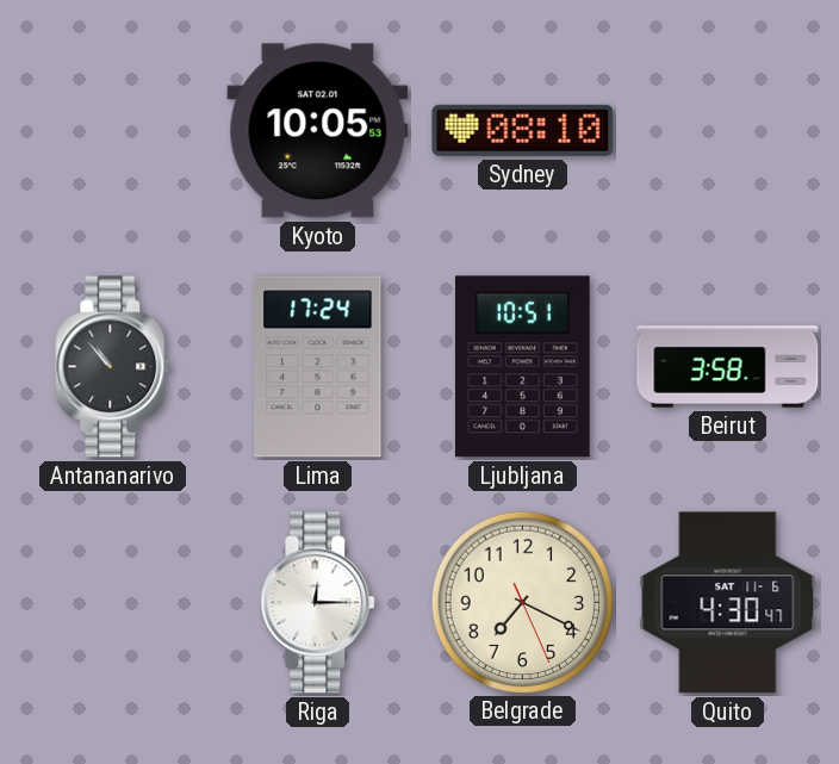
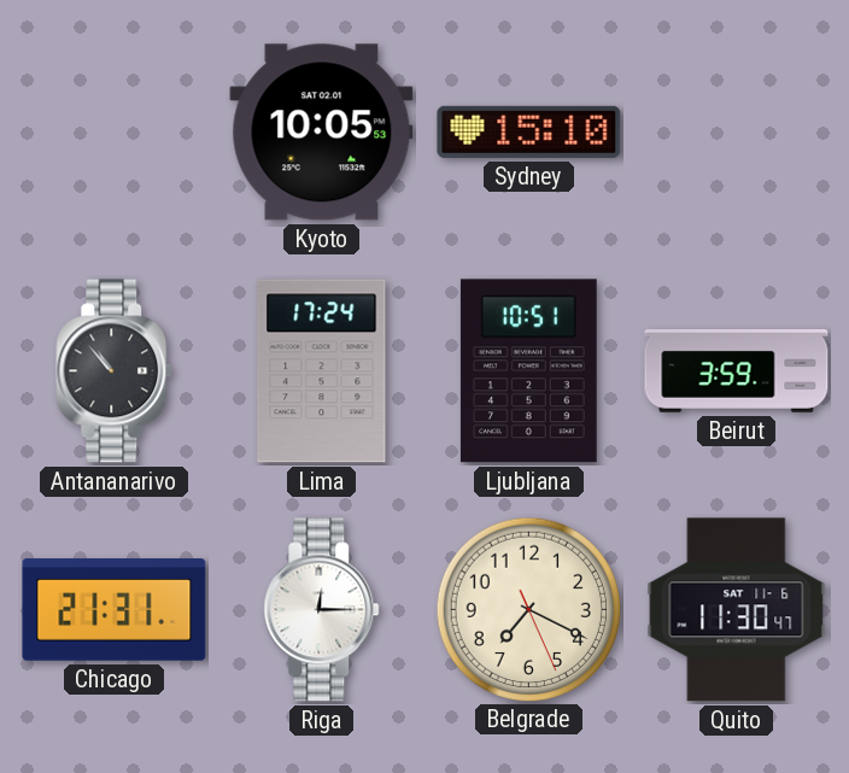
Sydney: 08:10 -> 15:10
Beirut: 3:58 -> 3:59
Chicago: none -> 21:31
Quito: 4:30 -> 11:30
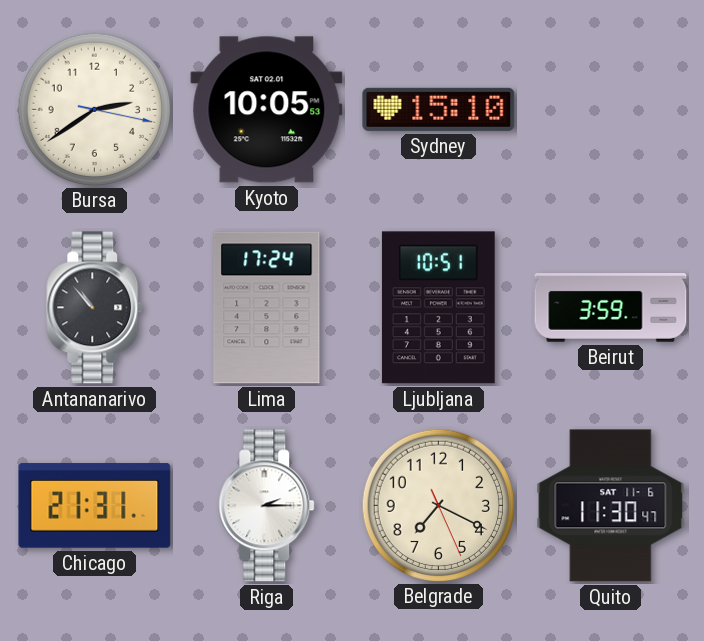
Bursa: none -> 2:39
Riga: 12:15 -> 2:15
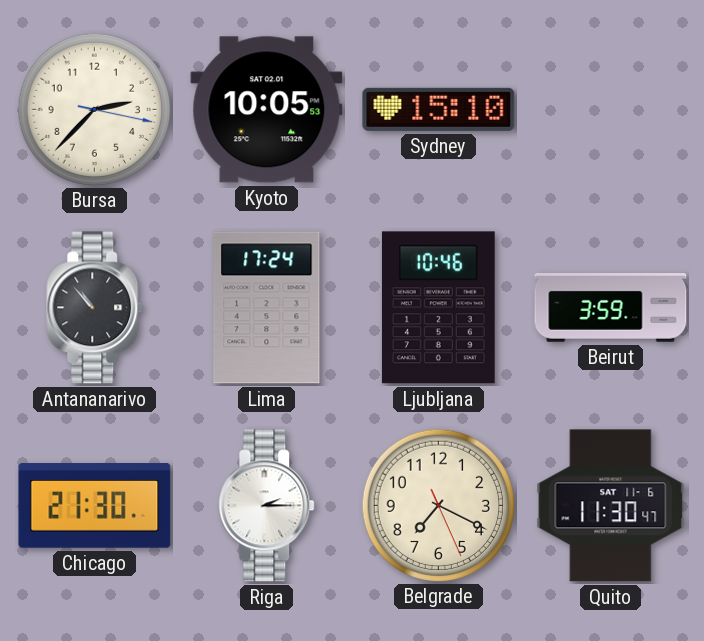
Bursa: 2:39 -> 2:37
Ljubljana: 10:51 -> 10:46
Chicago: 21:31 -> 21:30
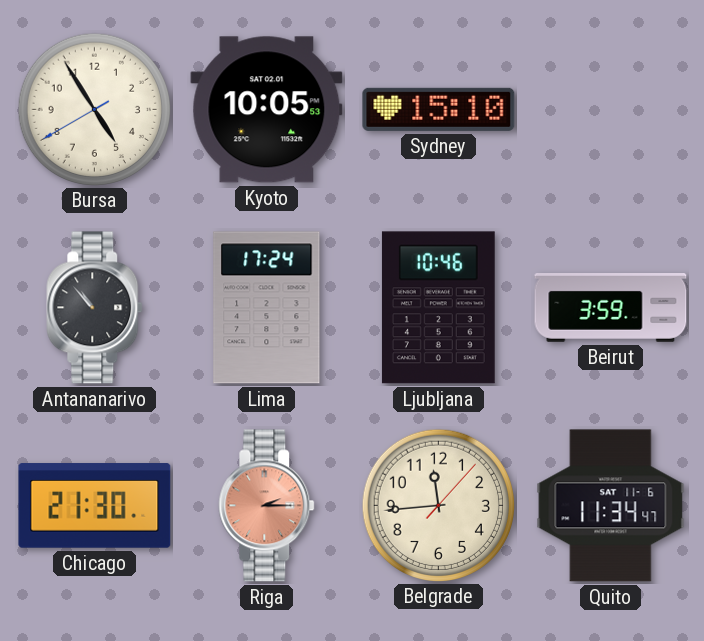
Bursa: 2:37 -> 4:54
Riga dial: white -> salmon
Belgrade: 7:19 -> 11:44
Quito: 11:30 -> 11:34
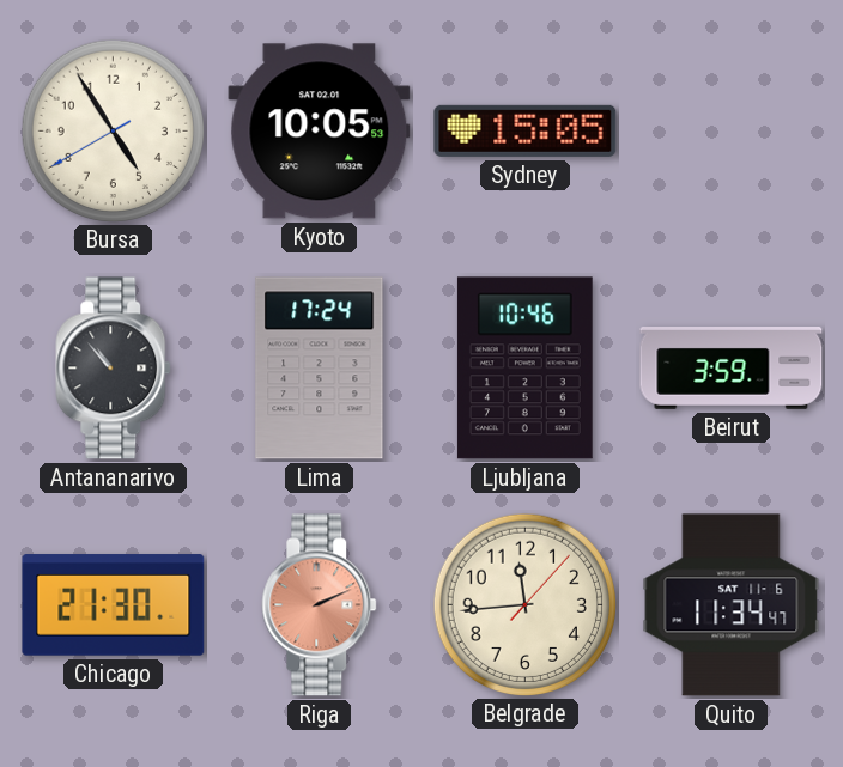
Sydney: 15:10 -> 15:05
Riga: 2:15 -> 2:11
